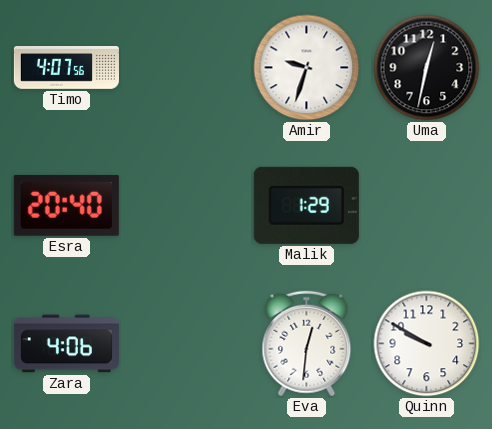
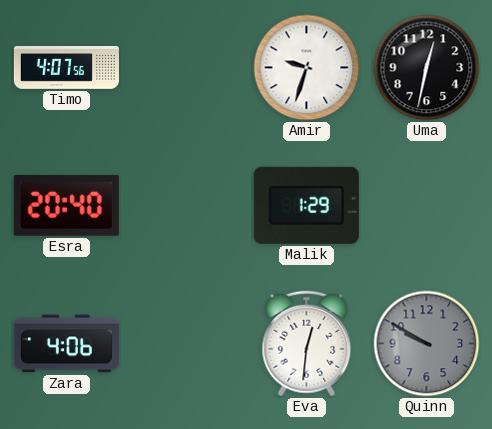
Quinn dial: white -> grey
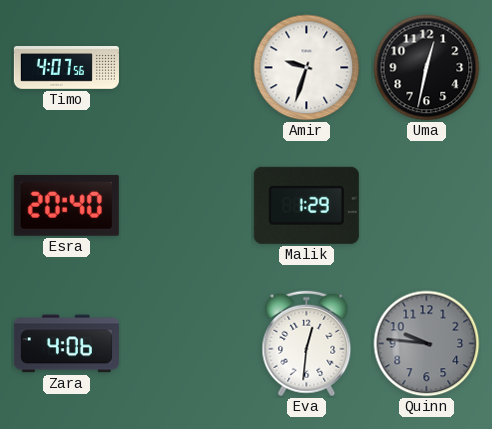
Quinn: 9:50 -> 9:46
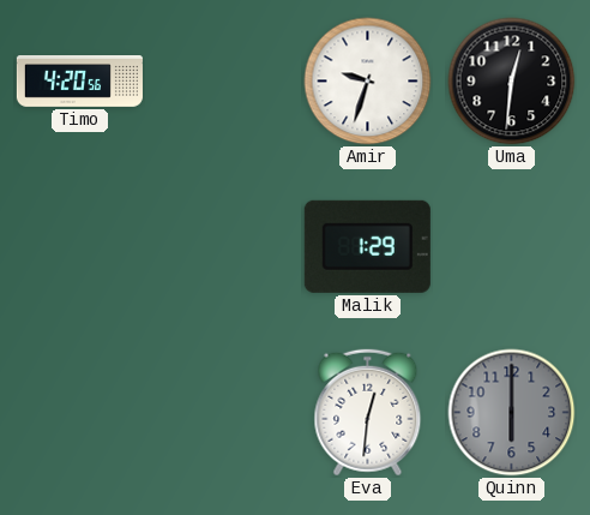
Timo: 4:07 -> 4:20
Uma: 12:32 -> 12:31
Esra: 20:40 -> none
Zara: 4:06 -> none
Quinn: 9:46 -> 6:00
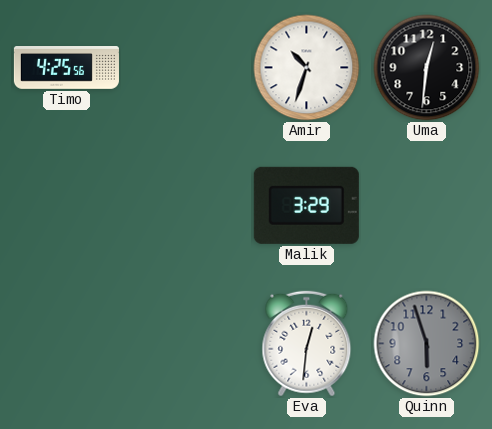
Timo: 4:20 -> 4:25
Amir: 9:33 -> 10:33
Malik: 1:29 -> 3:29
Quinn: 6:00 -> 5:57
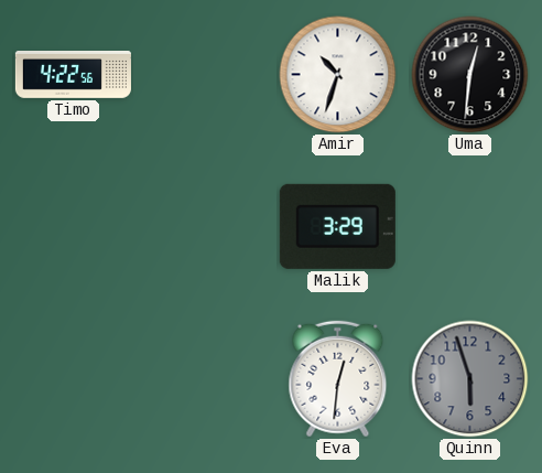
Timo: 4:25 -> 4:22
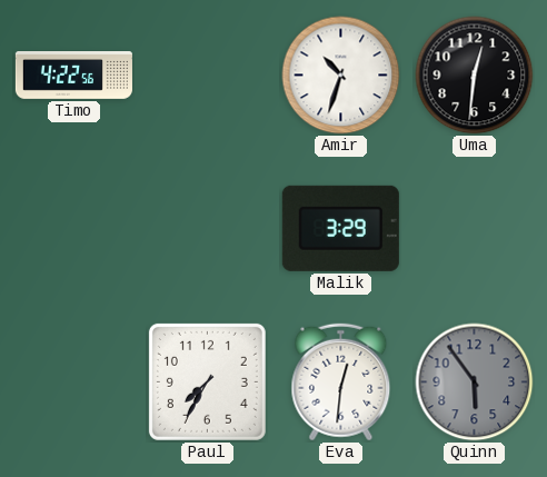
Paul: none -> 7:35
Quinn: 5:57 -> 5:54
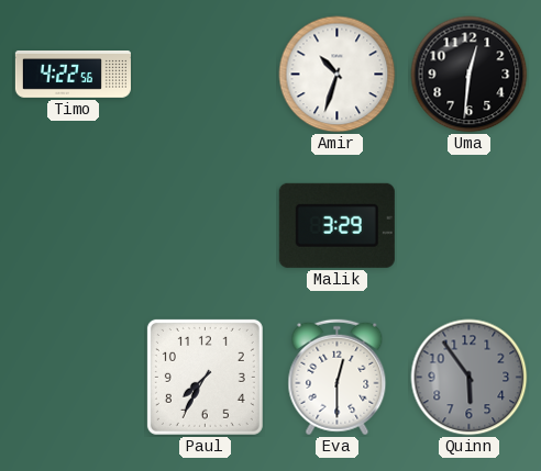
Eva: 12:31 -> 12:30
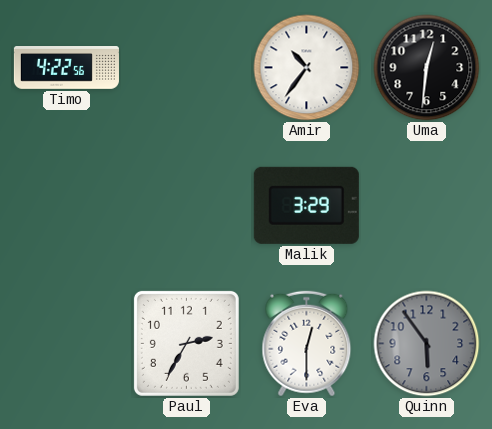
Amir: 10:33 -> 10:36
Paul: 7:35 -> 2:35
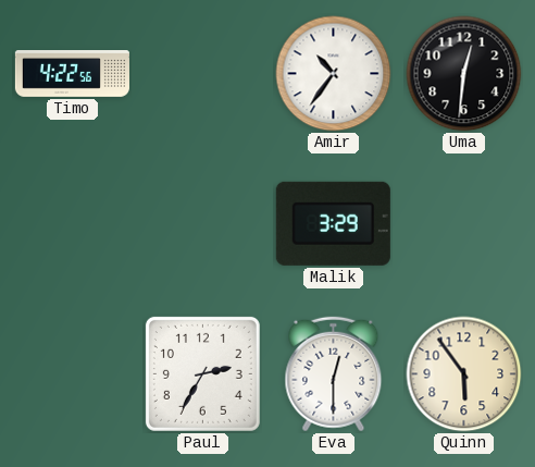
Quinn dial: grey -> cream
